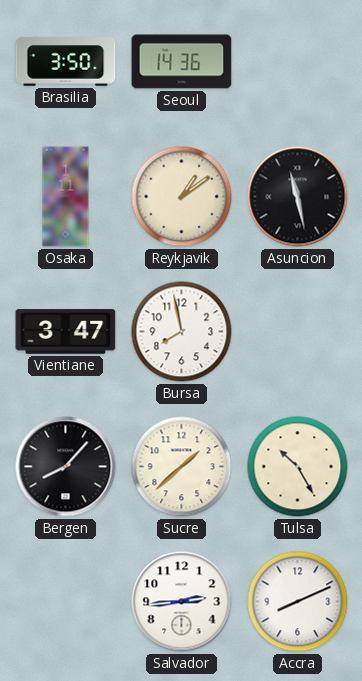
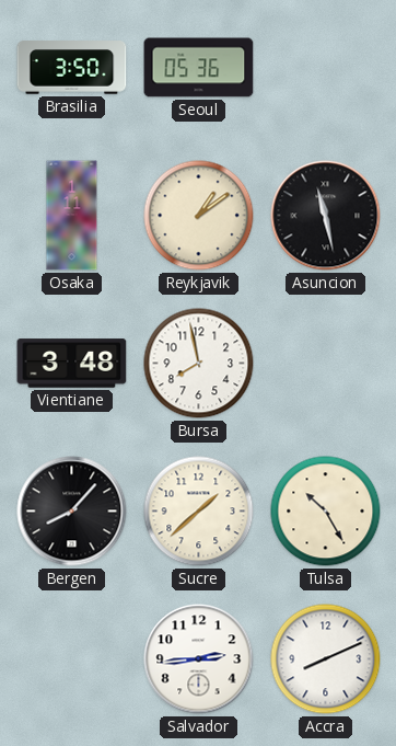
Seoul: 14:36 -> 05:36
Vientiane: 3:47 -> 3:48
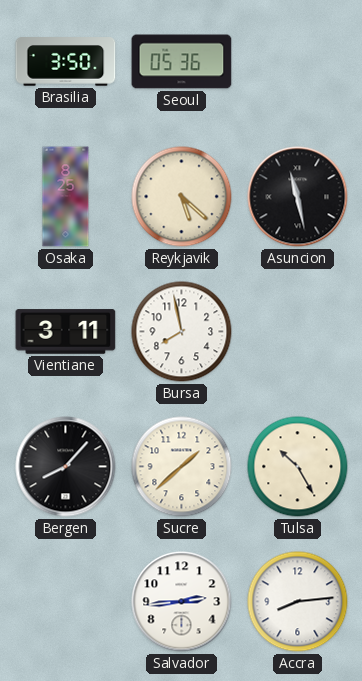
Osaka: 1:11 -> 8:25
Reykjavik: 1:09 -> 5:22
Vientiane: 3:48 -> 3:11
Accra: 8:11 -> 8:14
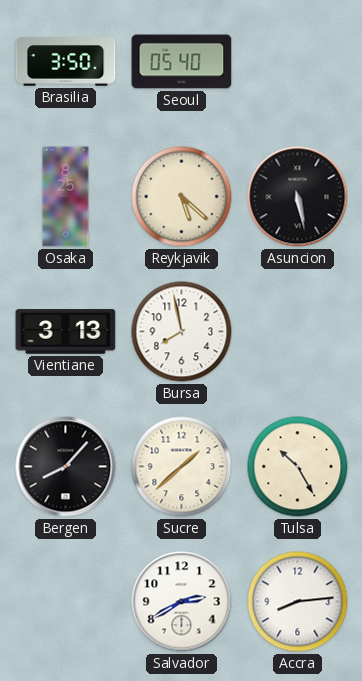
Seoul: 05:36 -> 05:40
Asuncion: 11:28 -> 5:28
Vientiane: 3:11 -> 3:13
Salvador: 2:44 -> 2:40
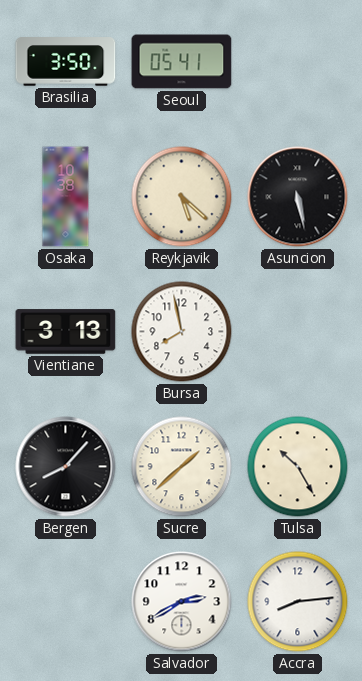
Seoul: 05:40 -> 05:41
Osaka: 8:25 -> 10:38
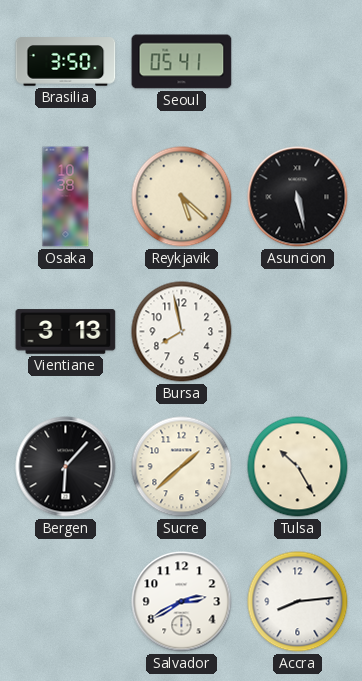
Bergen: 8:07 -> 6:07
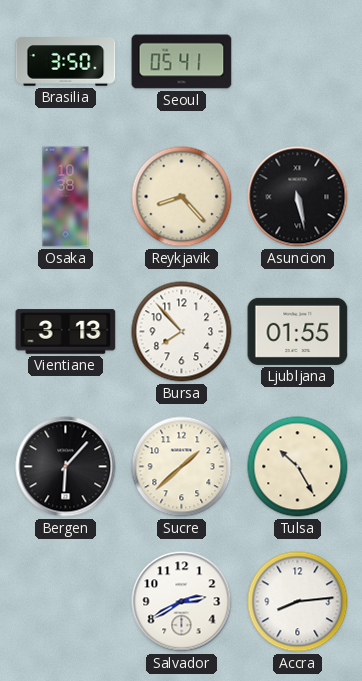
Reykjavik: 5:22 -> 8:23
Bursa: 7:58 -> 7:53
Ljubljana: none -> 01:55
